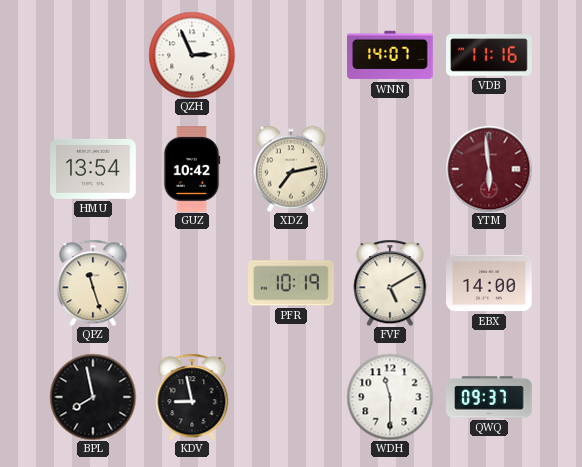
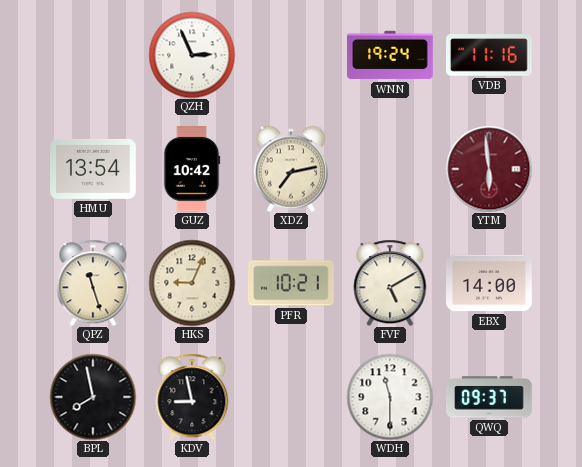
WNN: 14:07 -> 19:24
HKS: none -> 9:04
PFR: 10:19 -> 10:21
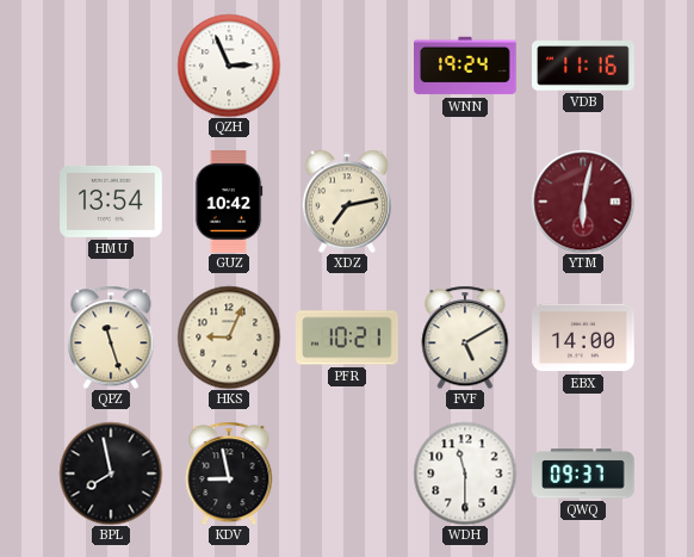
YTM: 5:59 -> 6:02
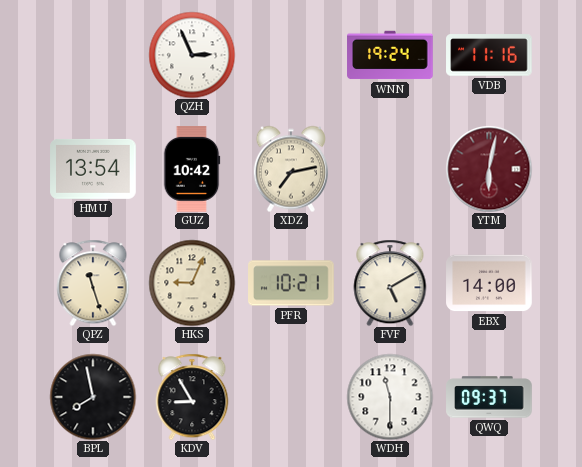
KDV: 8:58 -> 8:55
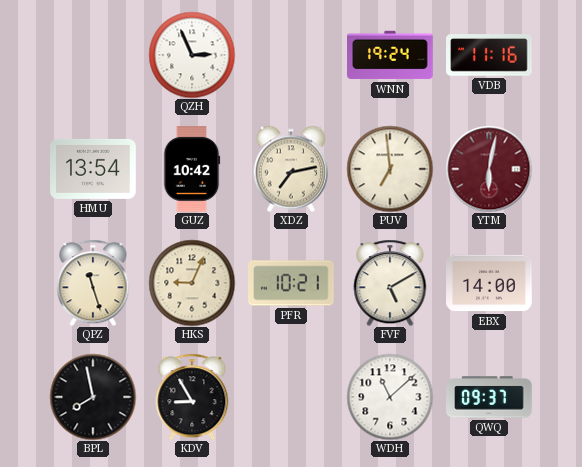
PUV: none -> 6:59
WDH: 11:30 -> 11:08
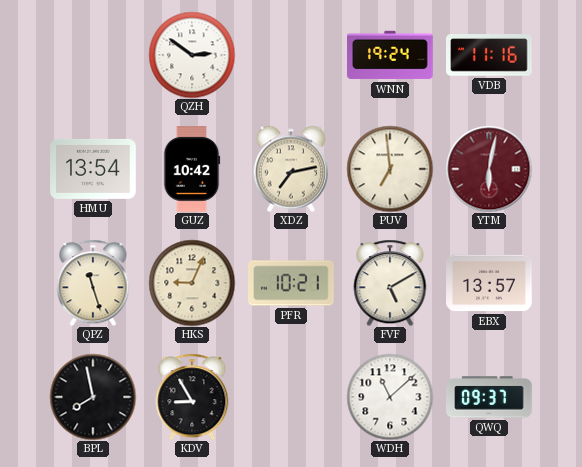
QZH: 2:56 -> 2:51
EBX: 14:00 -> 13:57
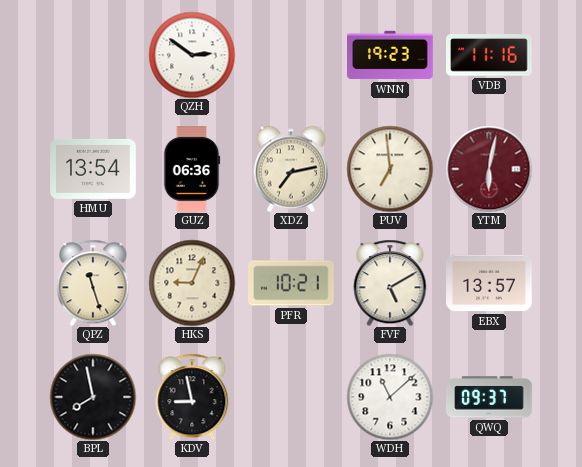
WNN: 19:24 -> 19:23
GUZ: 10:42 -> 06:36
KDV: 8:55 -> 8:58
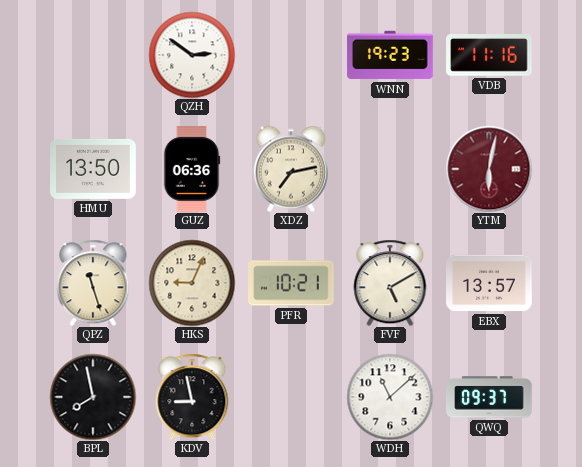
HMU: 13:54 -> 13:50
PUV: 6:59 -> none
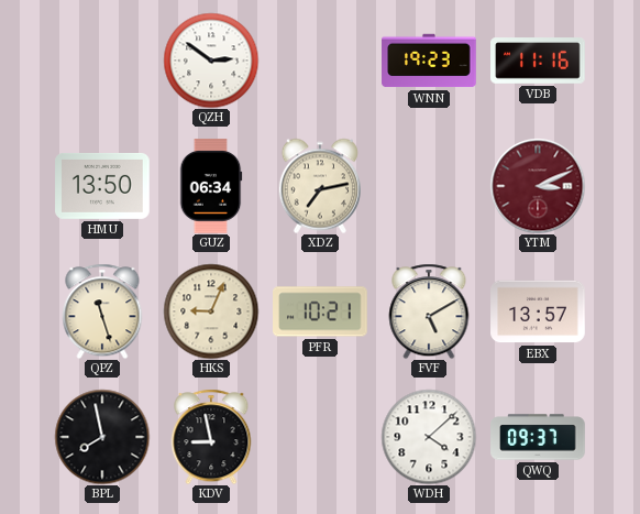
GUZ: 06:36 -> 06:34
YTM: 6:02 -> 3:11
WDH: 11:08 -> 4:08
